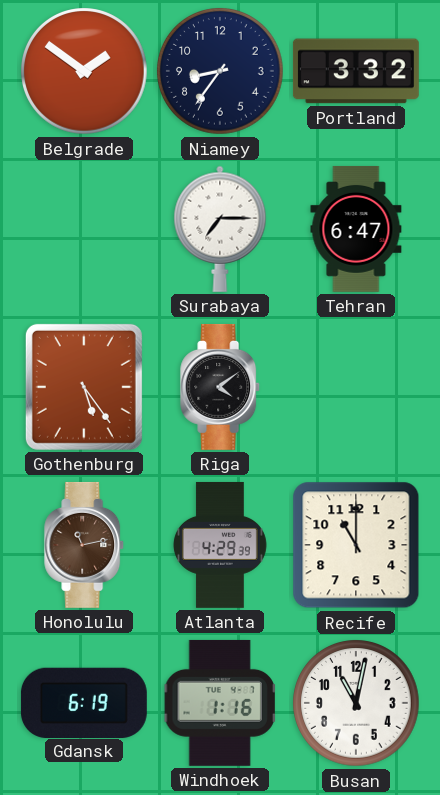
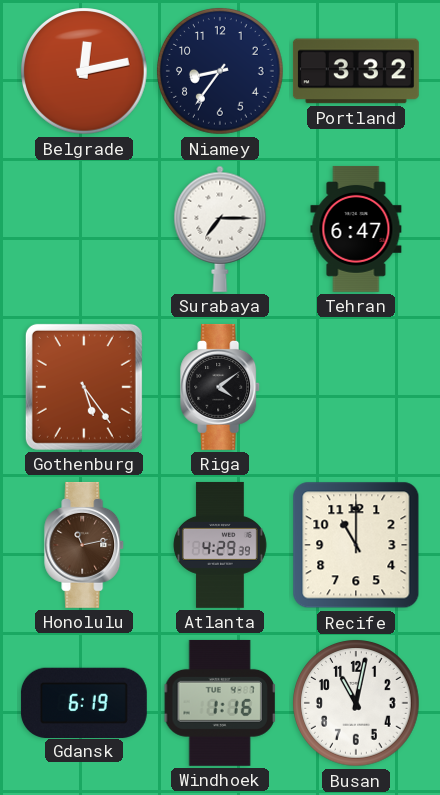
Belgrade: 1:51 -> 12:13
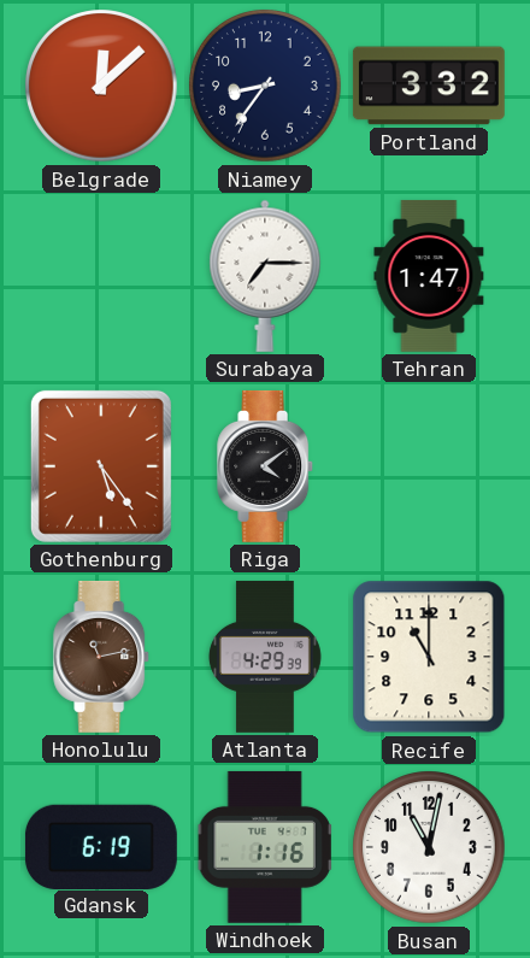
Belgrade: 12:13 -> 12:08
Tehran: 6:47 -> 1:47
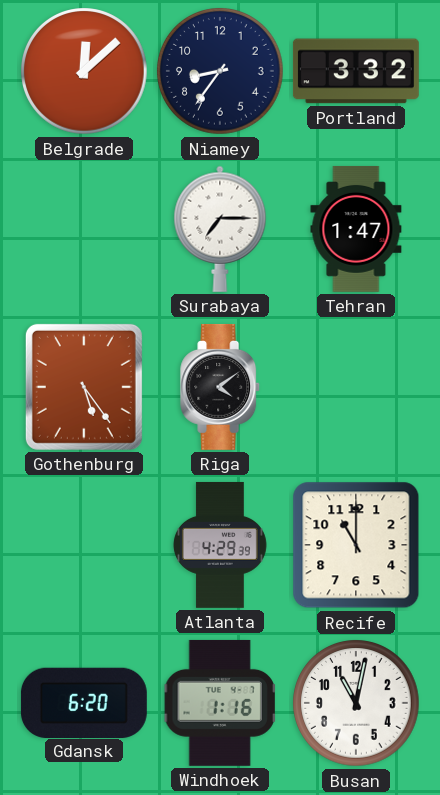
Honolulu: 11:13 -> none
Gdansk: 6:19 -> 6:20
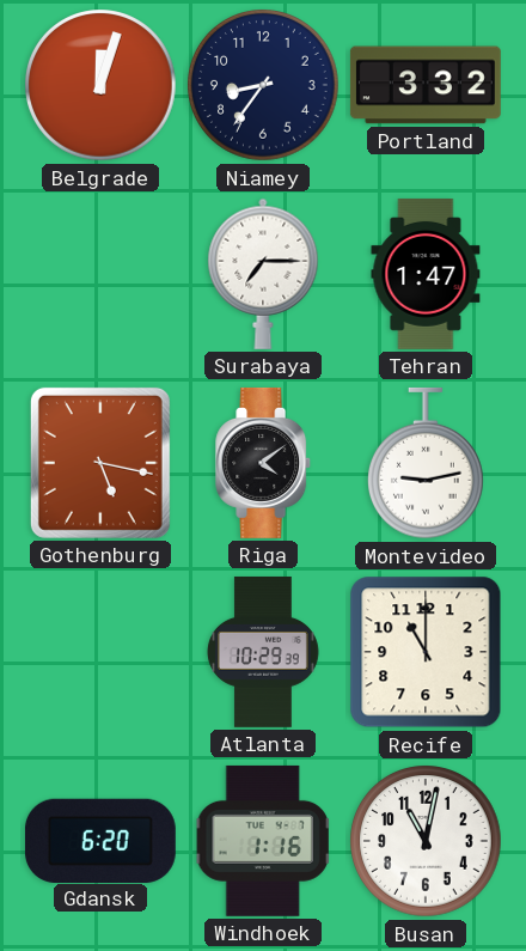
Belgrade: 12:08 -> 12:03
Gothenburg: 5:24 -> 5:17
Montevideo: none -> 9:13
Atlanta: 4:29 -> 10:29
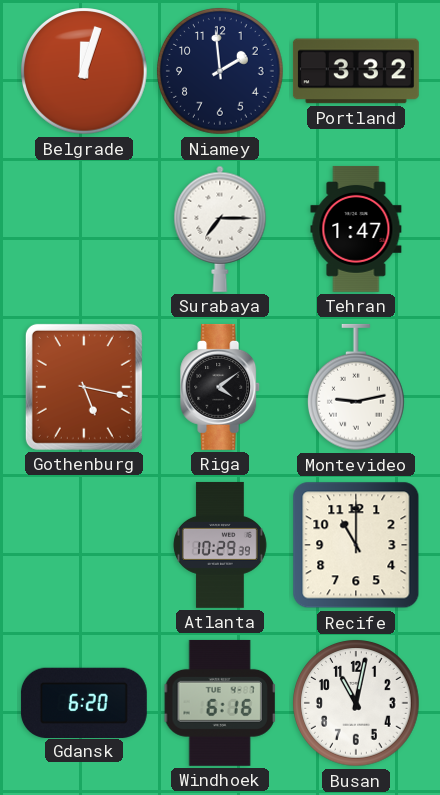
Niamey: 8:36 -> 1:59
Windhoek: 1:16 -> 6:16
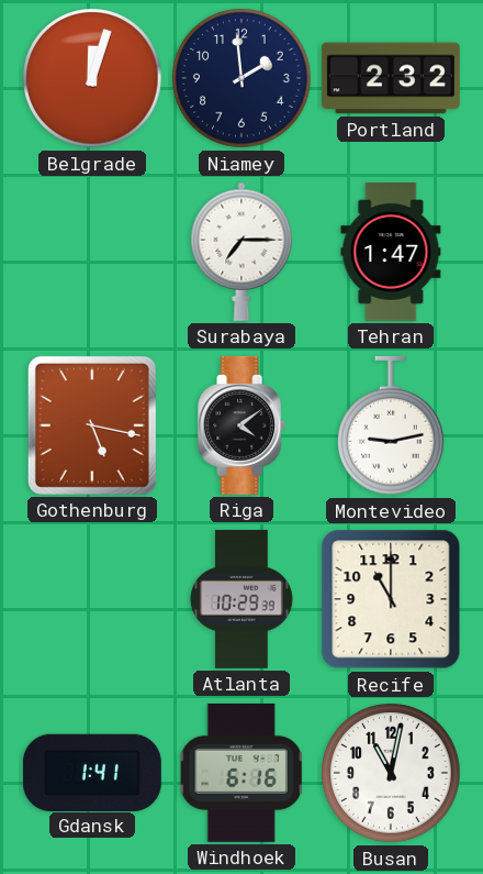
Portland: 3:32 -> 2:32
Gdansk: 6:20 -> 1:41
